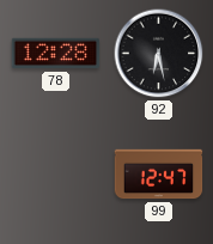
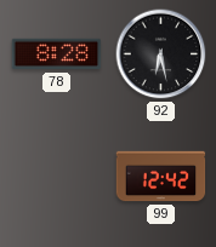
78: 12:28 -> 8:28
99: 12:47 -> 12:42
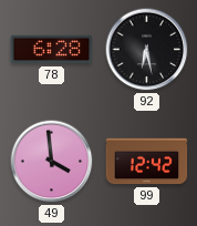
78: 8:28 -> 6:28
49: none -> 3:59
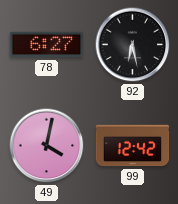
78: 6:28 -> 6:27
49: 3:59 -> 4:02
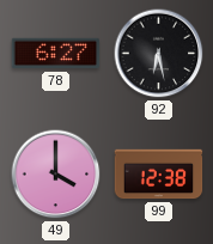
49: 4:02 -> 4:00
99: 12:42 -> 12:38
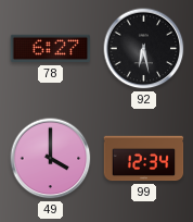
99: 12:38 -> 12:34
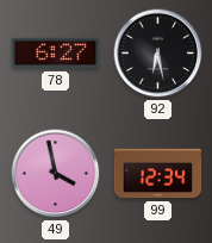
49: 4:00 -> 3:58
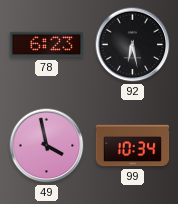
78: 6:27 -> 6:23
99: 12:34 -> 10:34
